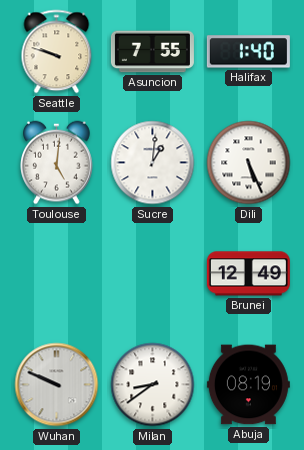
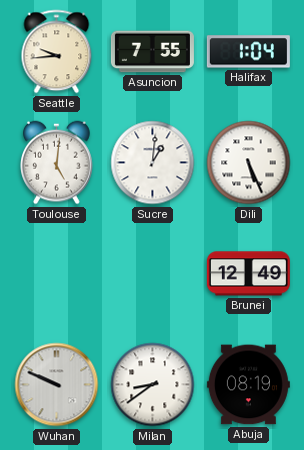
Seattle: 9:48 -> 9:44
Halifax: 1:40 -> 1:04
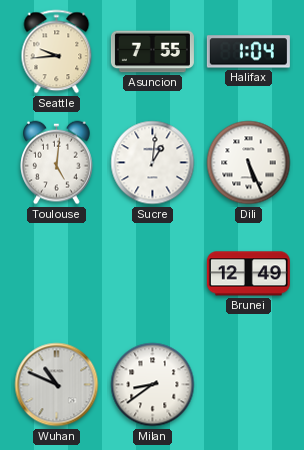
Wuhan: 9:49 -> 10:49
Abuja: 08:19 -> none
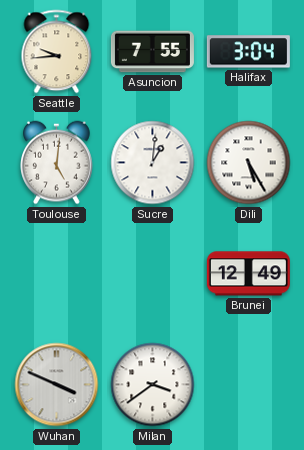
Halifax: 1:04 -> 3:04
Dili: 5:26 -> 5:25
Wuhan: 10:49 -> 3:49
Milan: 8:39 -> 3:39
